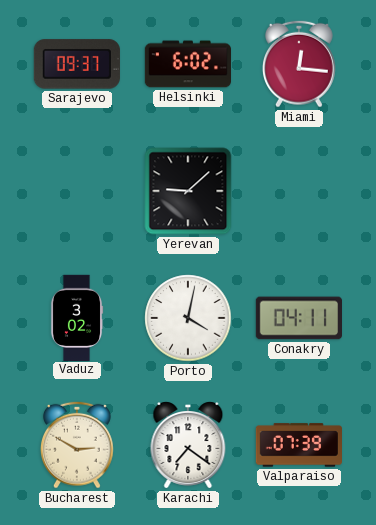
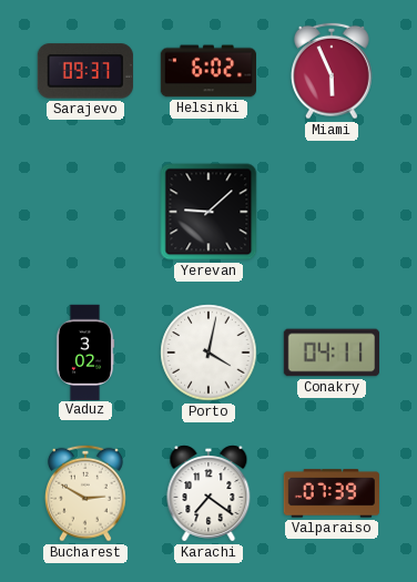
Miami: 12:16 -> 5:56
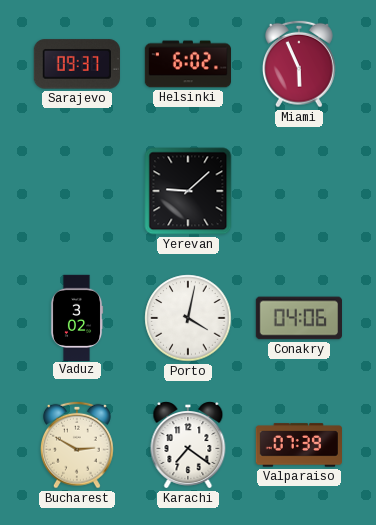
Conakry: 04:11 -> 04:06
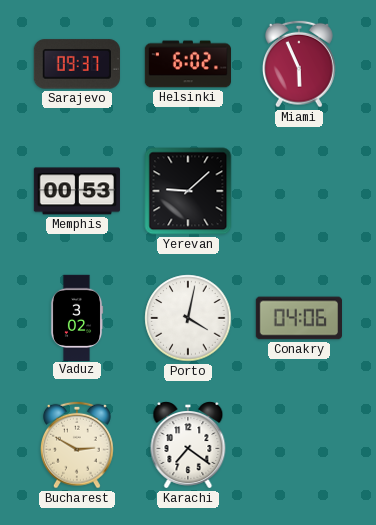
Memphis: none -> 00:53
Valparaiso: 07:39 -> none
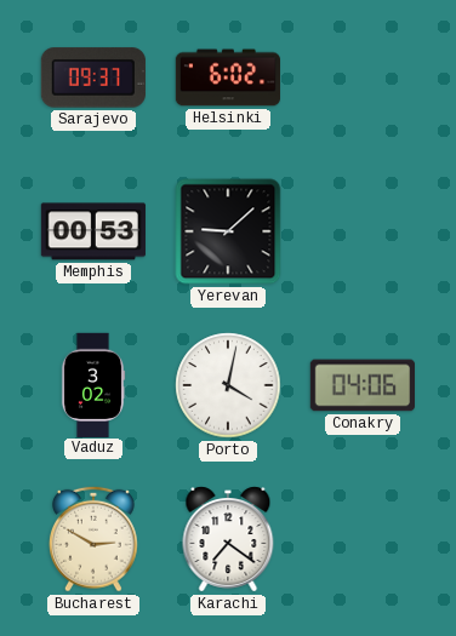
Miami: 5:56 -> none
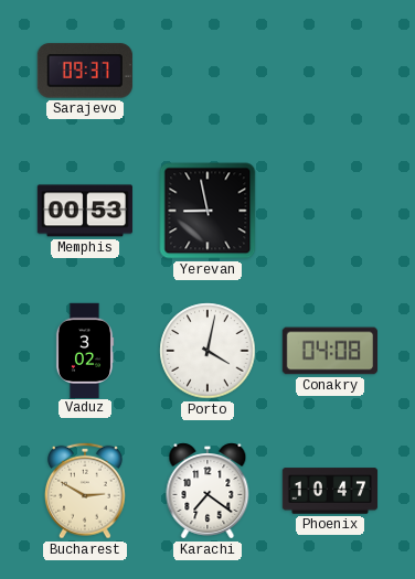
Helsinki: 6:02 -> none
Yerevan: 9:08 -> 8:58
Conakry: 04:06 -> 04:08
Phoenix: none -> 10:47
